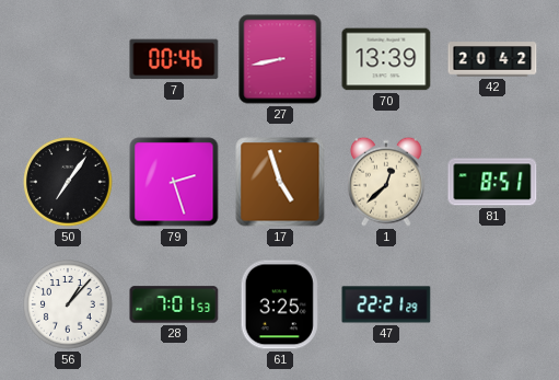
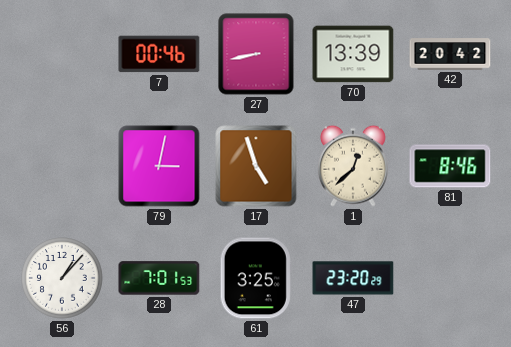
50: 7:06 -> none
79: 2:27 -> 3:02
81: 8:51 -> 8:46
47: 22:21 -> 23:20
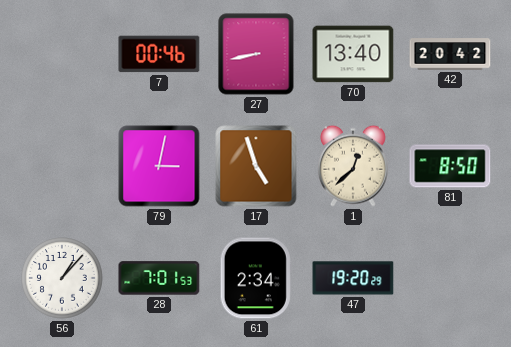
70: 13:39 -> 13:40
81: 8:46 -> 8:50
61: 3:25 -> 2:34
47: 23:20 -> 19:20
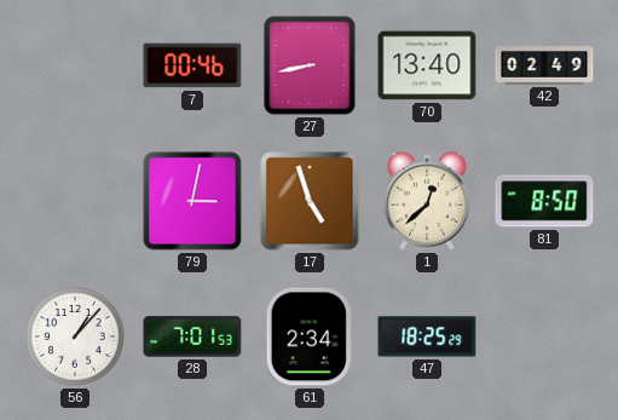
42: 20:42 -> 02:49
47: 19:20 -> 18:25
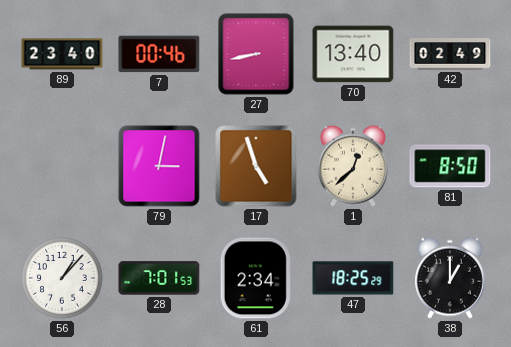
89: none -> 23:40
38: none -> 1:00
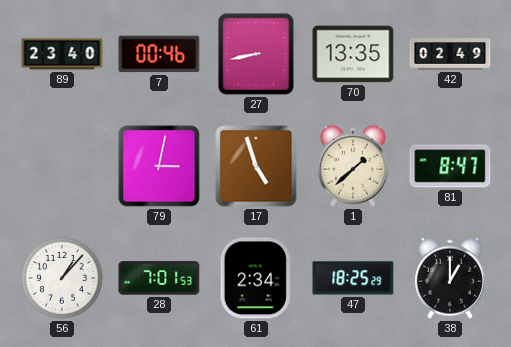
70: 13:40 -> 13:35
1: 12:38 -> 1:38
81: 8:50 -> 8:47
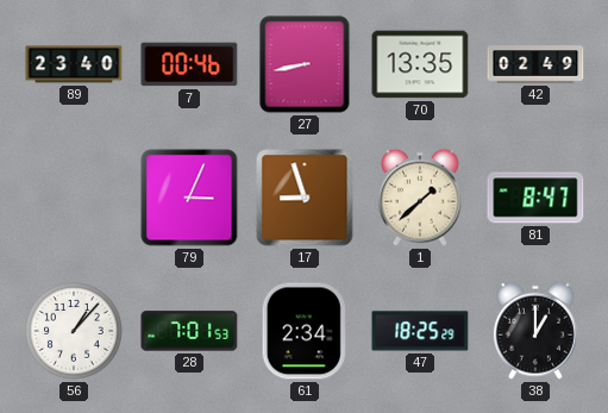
79: 3:02 -> 3:04
17: 4:57 -> 8:57
